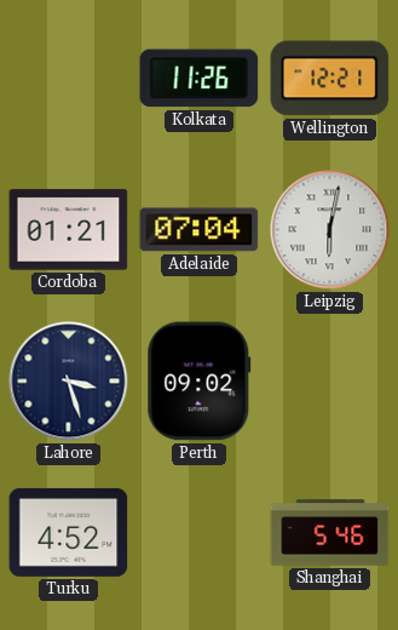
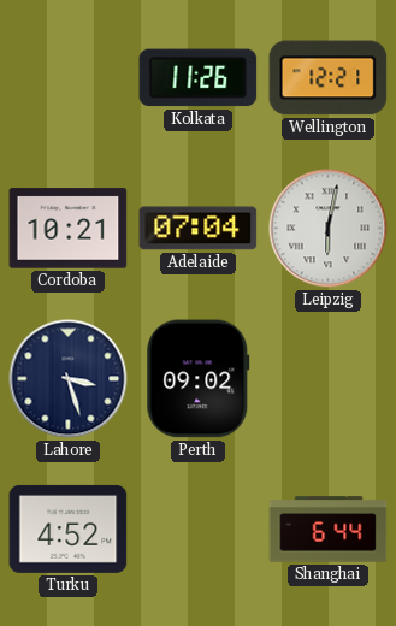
Cordoba: 01:21 -> 10:21
Shanghai: 5:46 -> 6:44
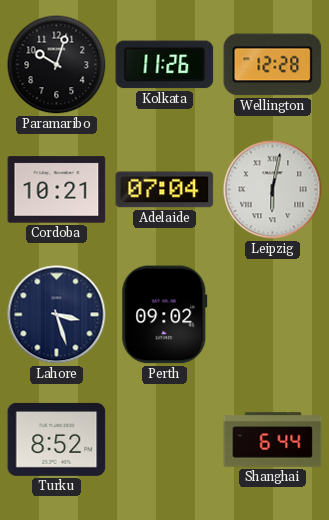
Paramaribo: none -> 10:03
Wellington: 12:21 -> 12:28
Turku: 4:52 -> 8:52
